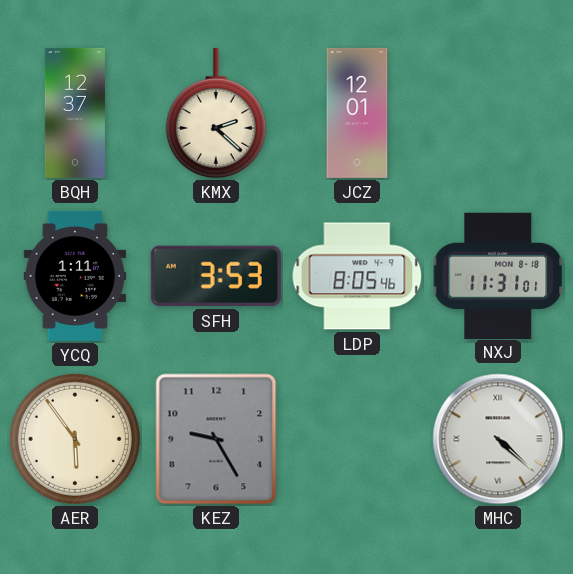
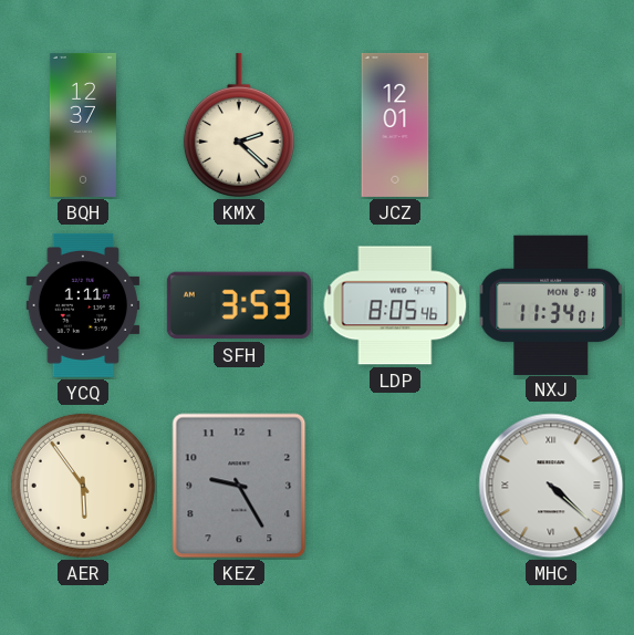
NXJ: 11:31 -> 11:34
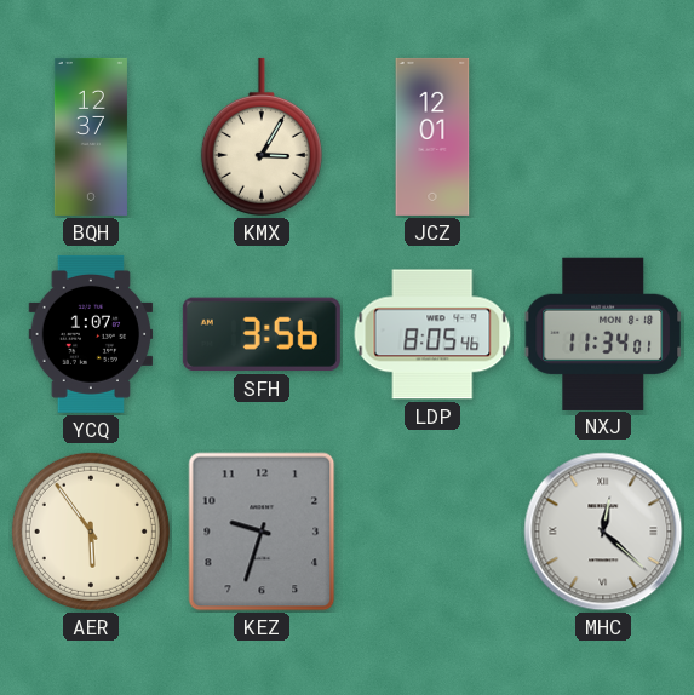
KMX: 2:22 -> 3:05
YCQ: 1:11 -> 1:07
SFH: 3:53 -> 3:56
KEZ: 9:25 -> 9:33
MHC: 4:22 -> 12:22
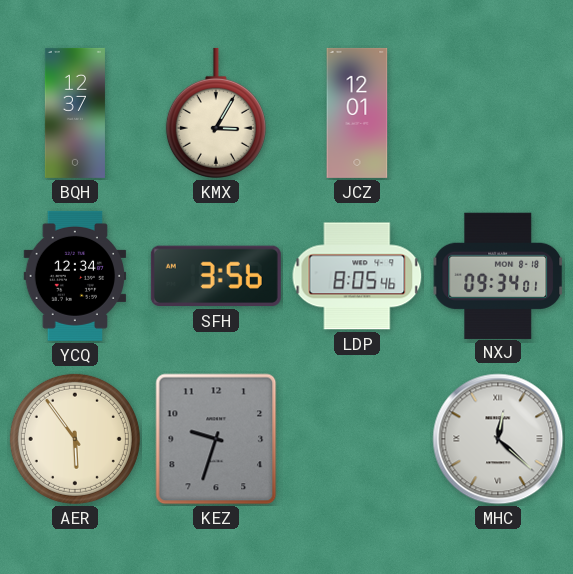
YCQ: 1:07 -> 12:34
NXJ: 11:34 -> 09:34
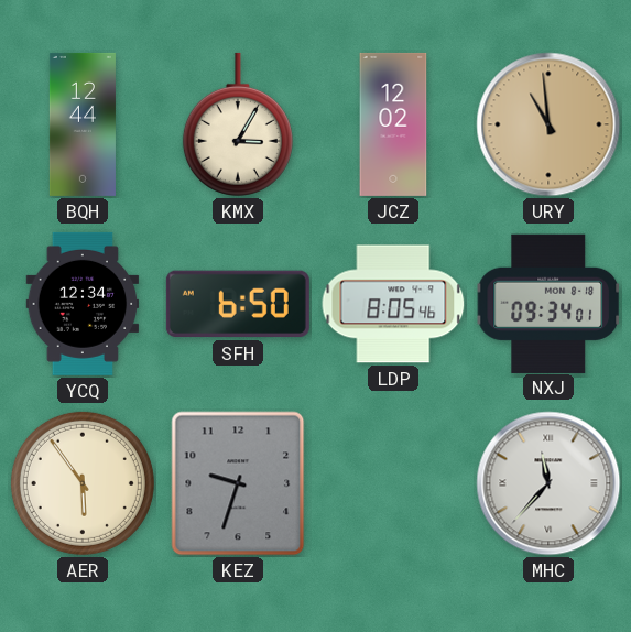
BQH: 12:37 -> 12:44
JCZ: 12:01 -> 12:02
URY: none -> 10:59
SFH: 3:56 -> 6:50
MHC: 12:22 -> 11:37
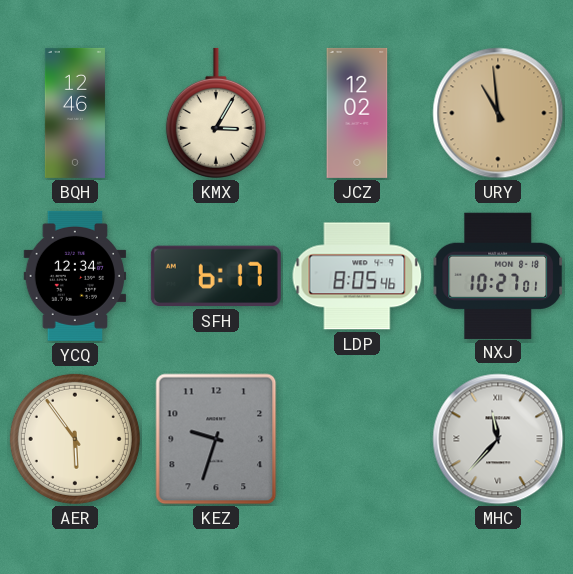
BQH: 12:44 -> 12:46
SFH: 6:50 -> 6:17
NXJ: 09:34 -> 10:27
